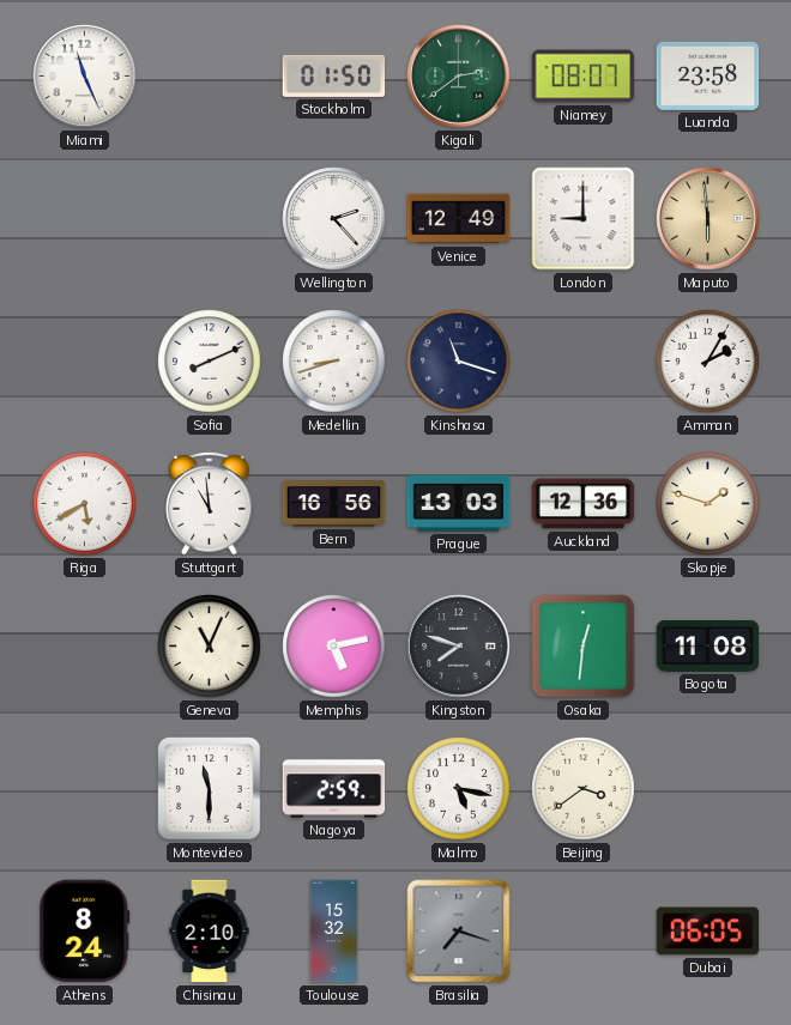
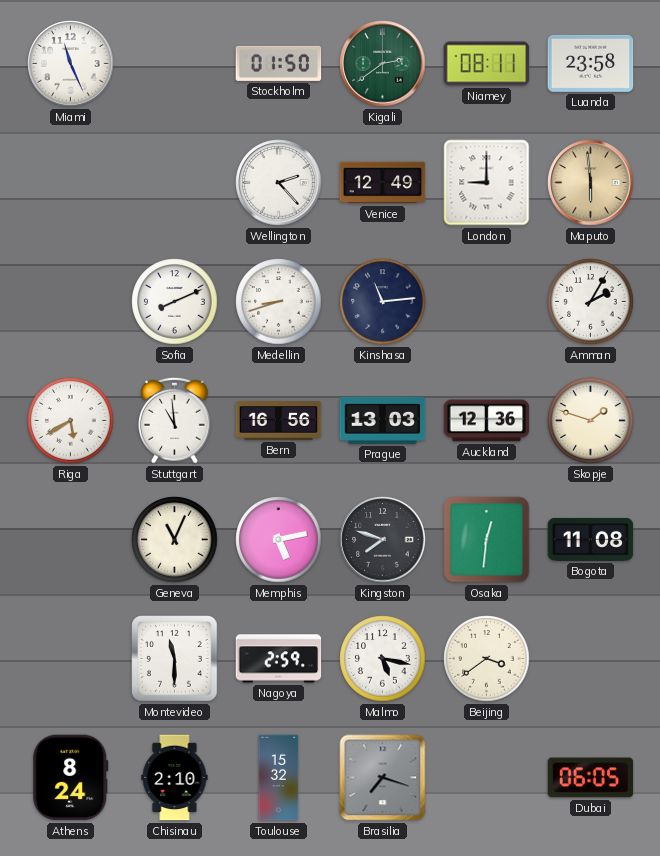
Niamey: 08:07 -> 08:11
Kinshasa: 11:18 -> 11:14
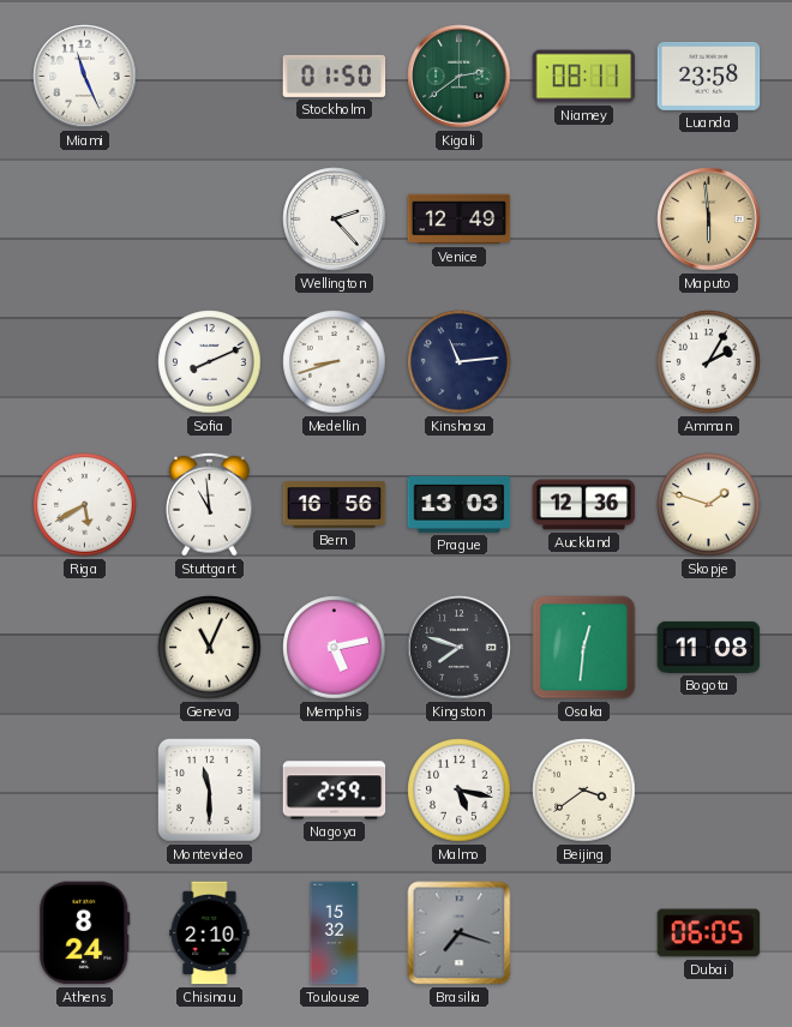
London: 9:00 -> none
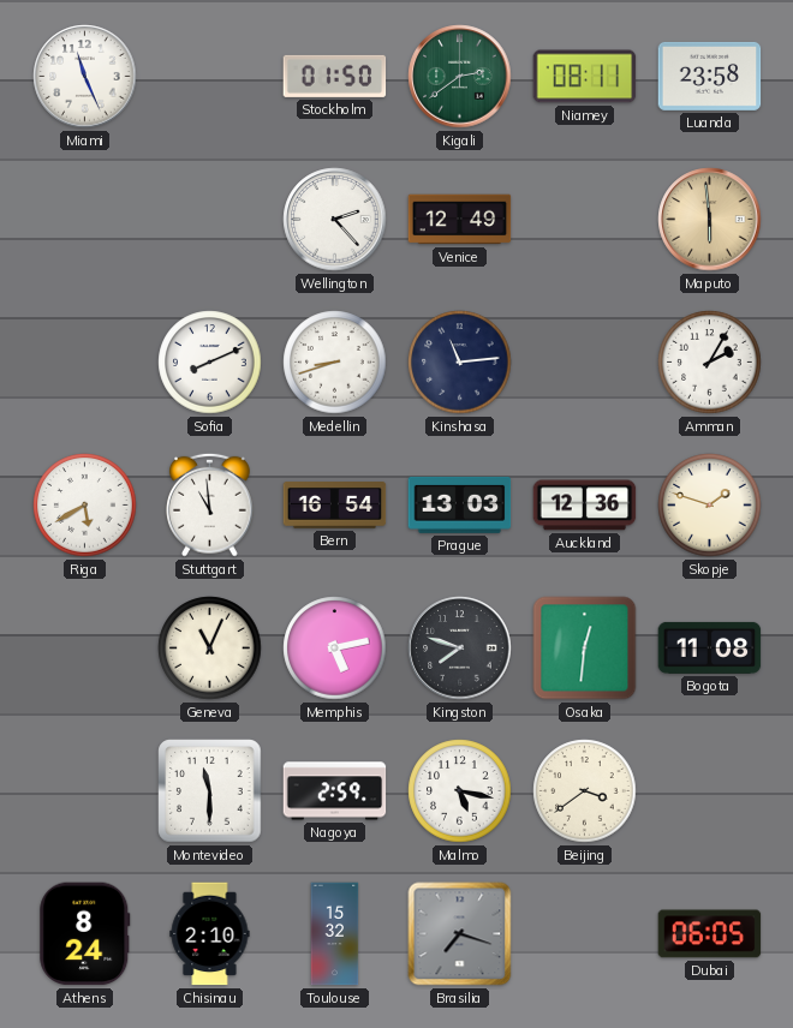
Bern: 16:56 -> 16:54
